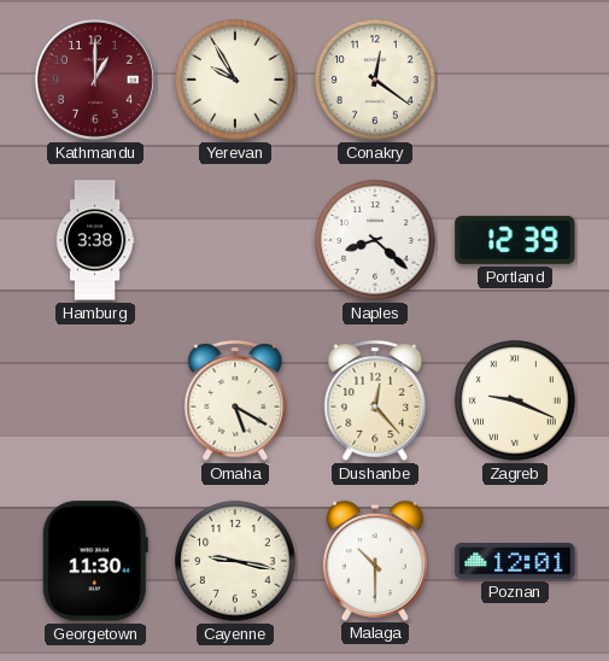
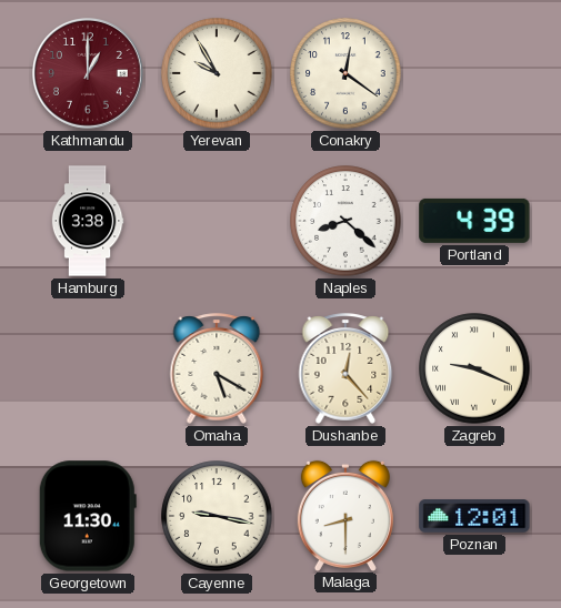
Portland: 12:39 -> 4:39
Malaga: 10:30 -> 8:30
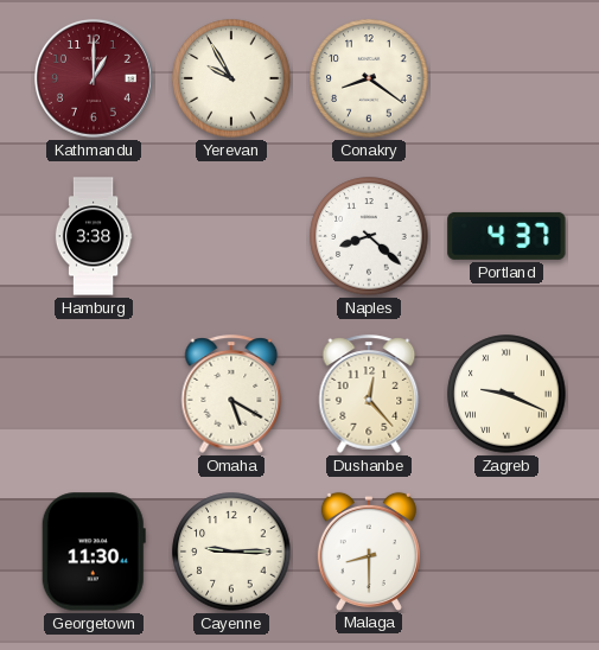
Conakry: 12:21 -> 8:21
Portland: 4:39 -> 4:37
Cayenne: 9:17 -> 9:15
Poznan: 12:01 -> none
